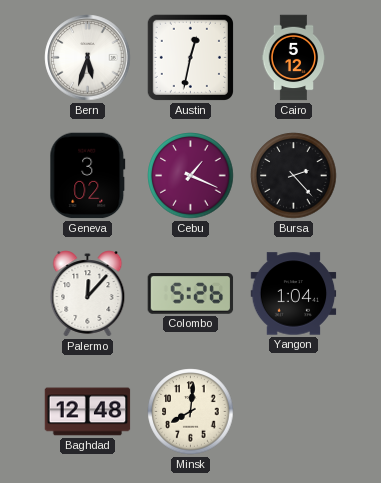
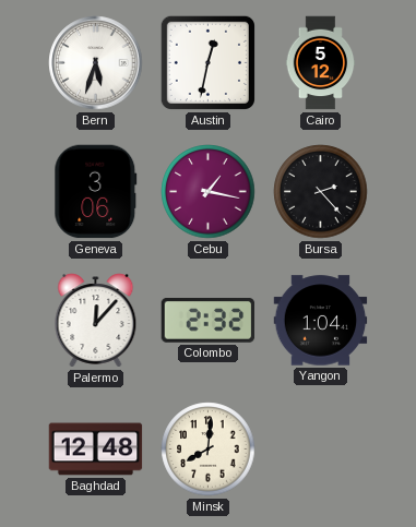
Geneva: 3:02 -> 3:06
Cebu: 1:19 -> 1:17
Colombo: 5:26 -> 2:32
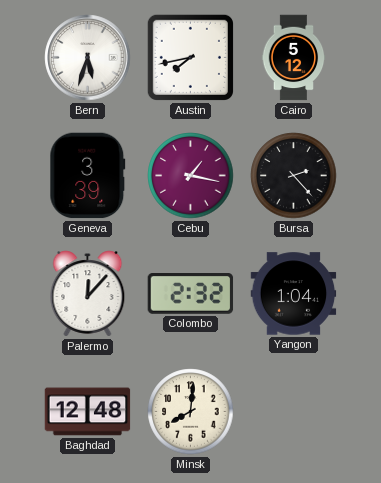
Austin: 12:32 -> 7:43
Geneva: 3:06 -> 3:39
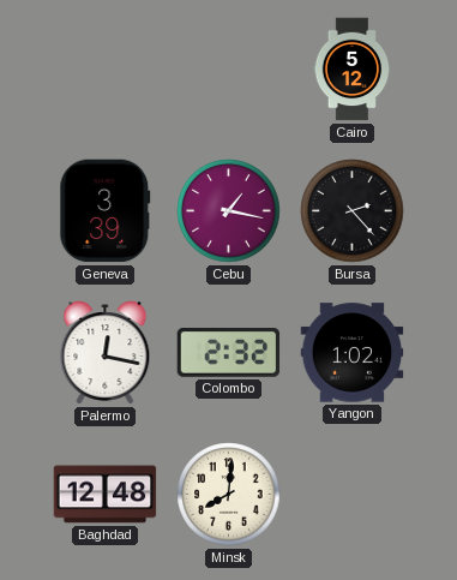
Bern: 5:33 -> none
Austin: 7:43 -> none
Palermo: 12:07 -> 12:17
Yangon: 1:04 -> 1:02
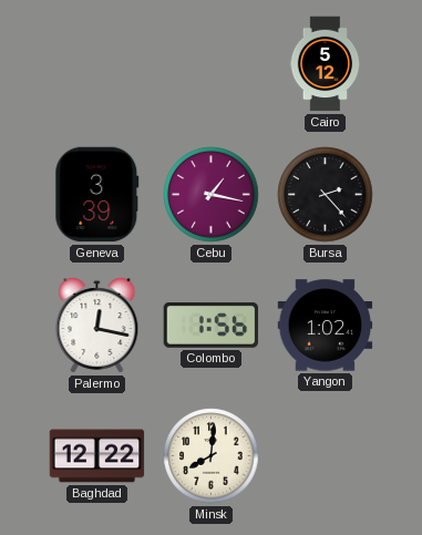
Colombo: 2:32 -> 1:56
Baghdad: 12:48 -> 12:22
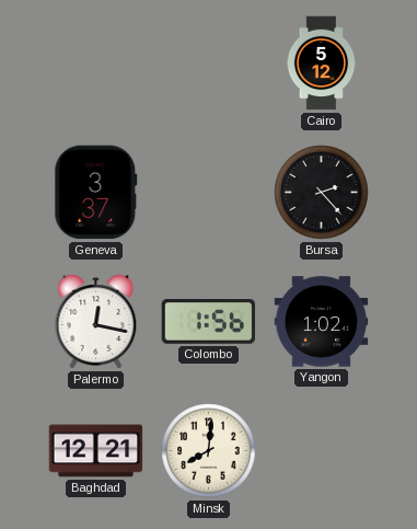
Geneva: 3:39 -> 3:37
Cebu: 1:17 -> none
Baghdad: 12:22 -> 12:21
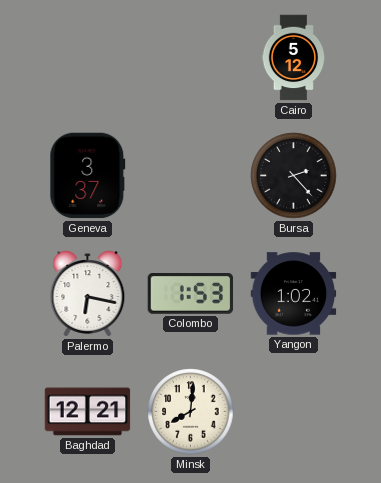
Palermo: 12:17 -> 6:17
Colombo: 1:56 -> 1:53
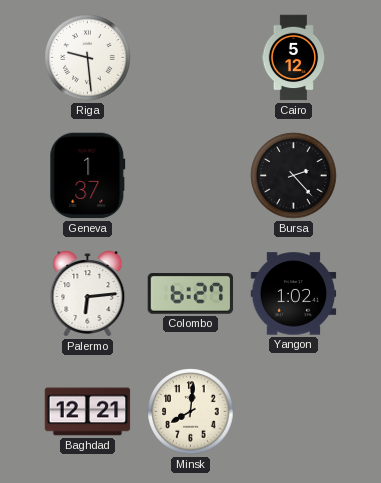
Riga: none -> 9:29
Geneva: 3:37 -> 1:37
Palermo: 6:17 -> 6:14
Colombo: 1:53 -> 6:27
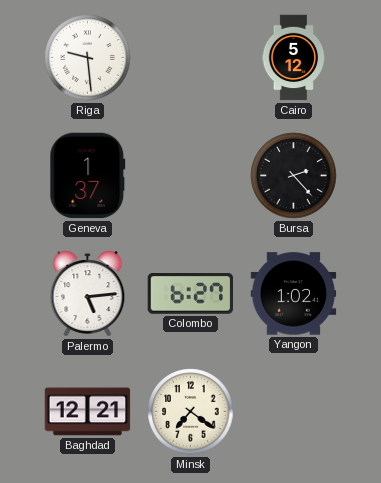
Palermo: 6:14 -> 5:14
Minsk: 8:01 -> 7:21
